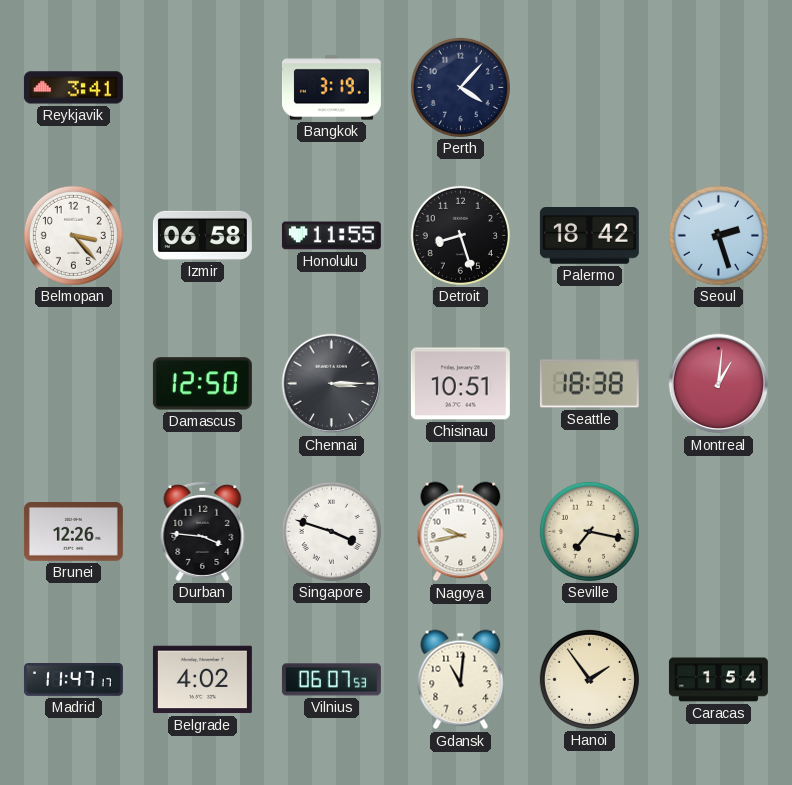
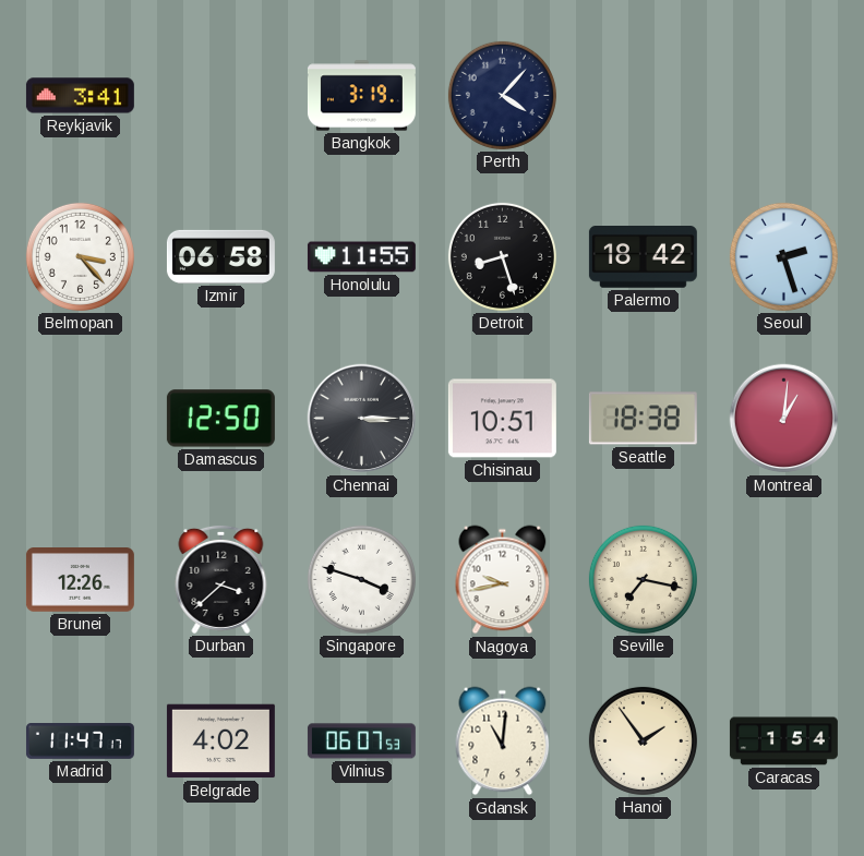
Durban: 3:46 -> 3:38
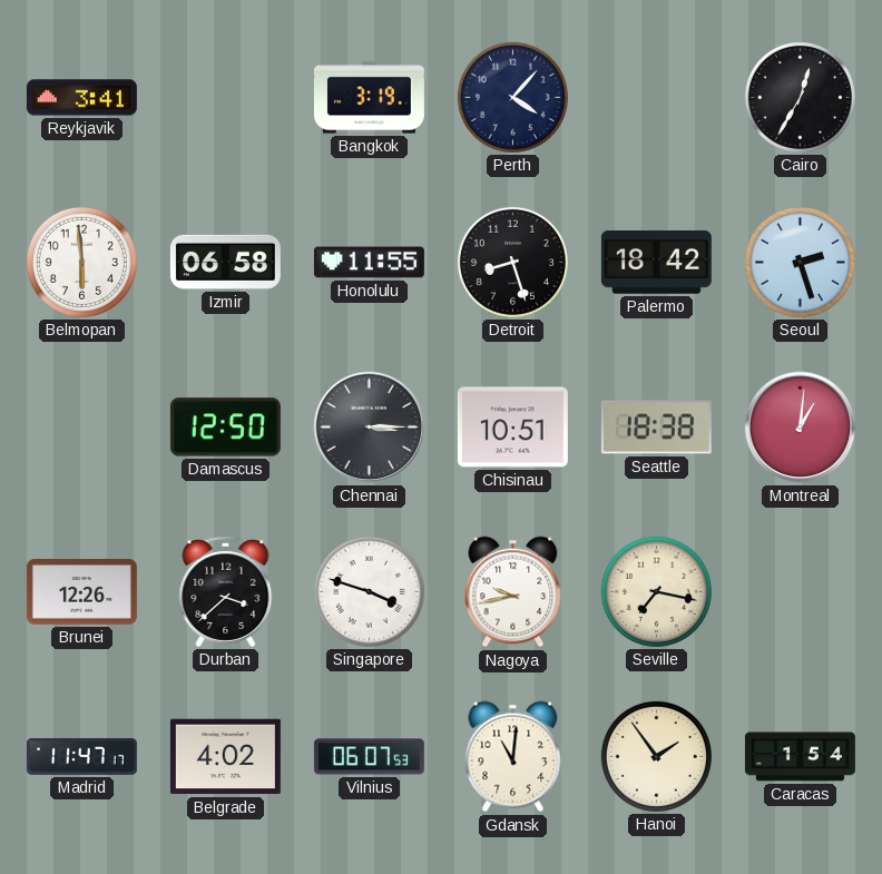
Cairo: none -> 12:35
Belmopan: 3:23 -> 5:59
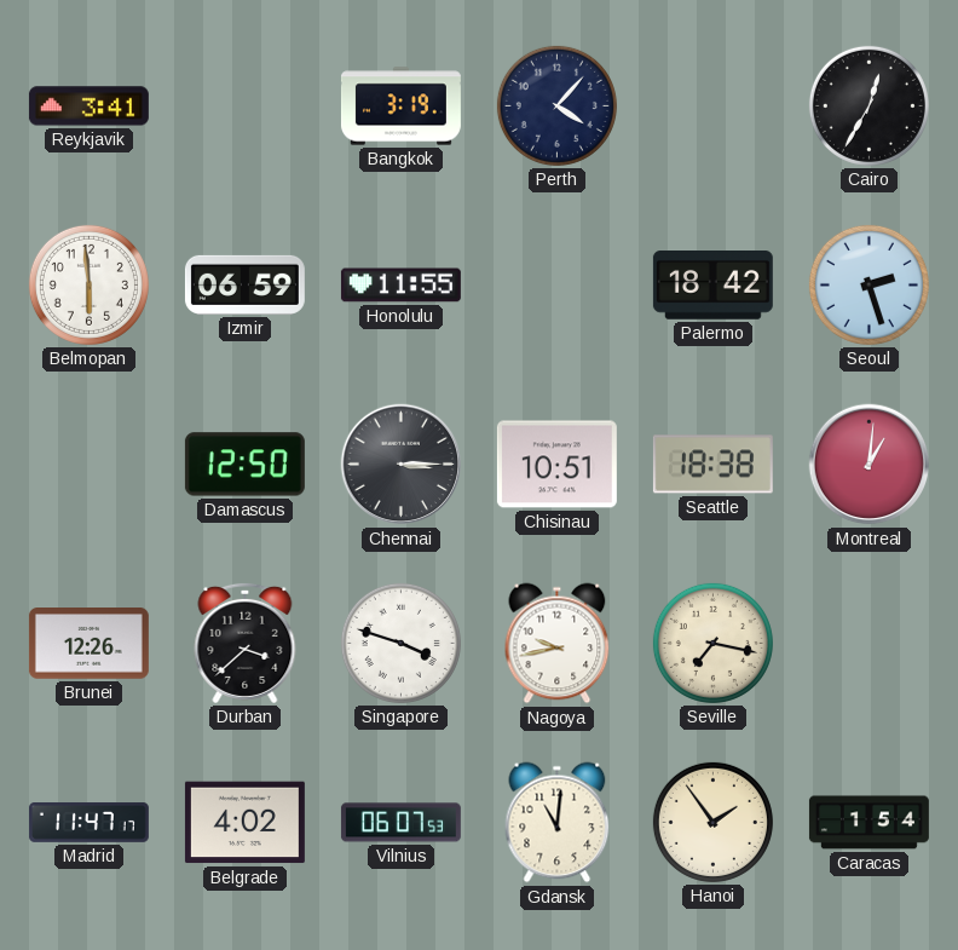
Izmir: 06:58 -> 06:59
Detroit: 8:27 -> none
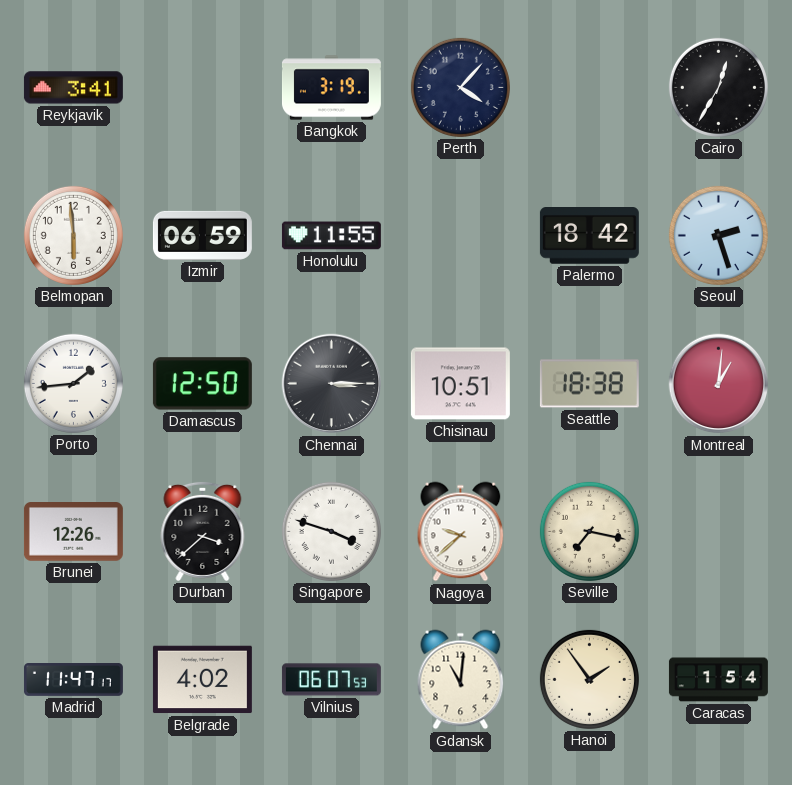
Porto: none -> 1:44
Nagoya: 9:43 -> 9:38
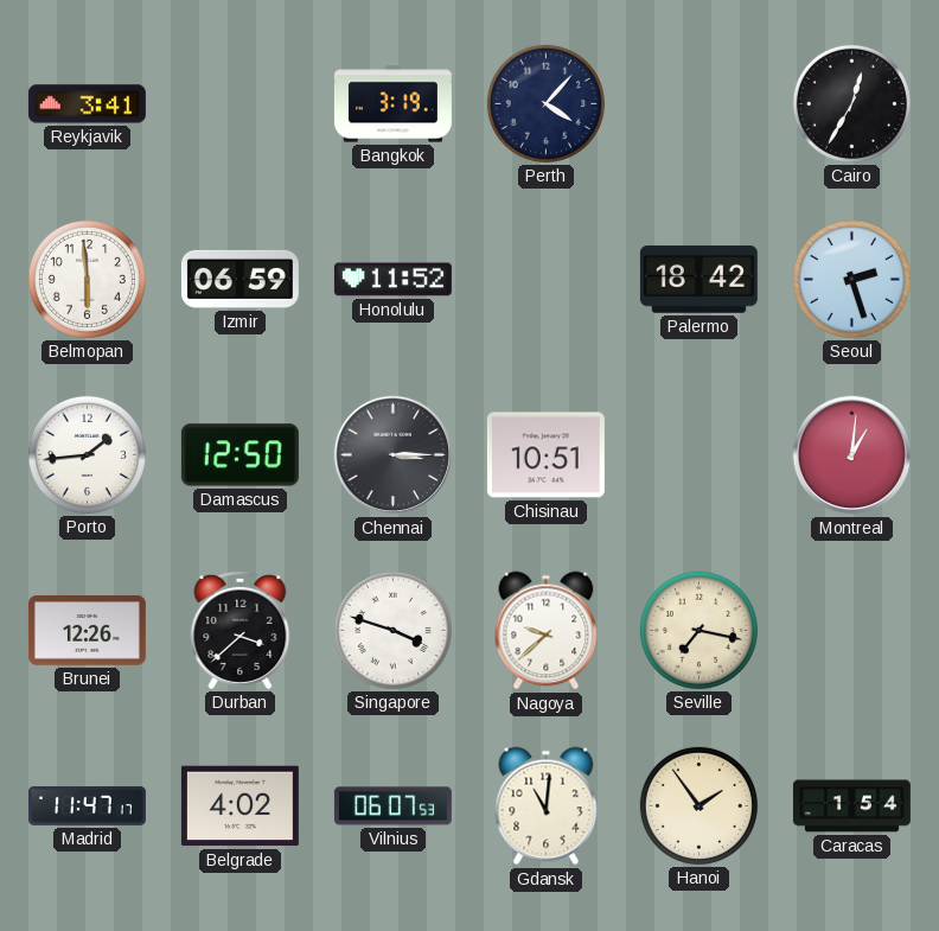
Honolulu: 11:55 -> 11:52
Seattle: 18:38 -> none
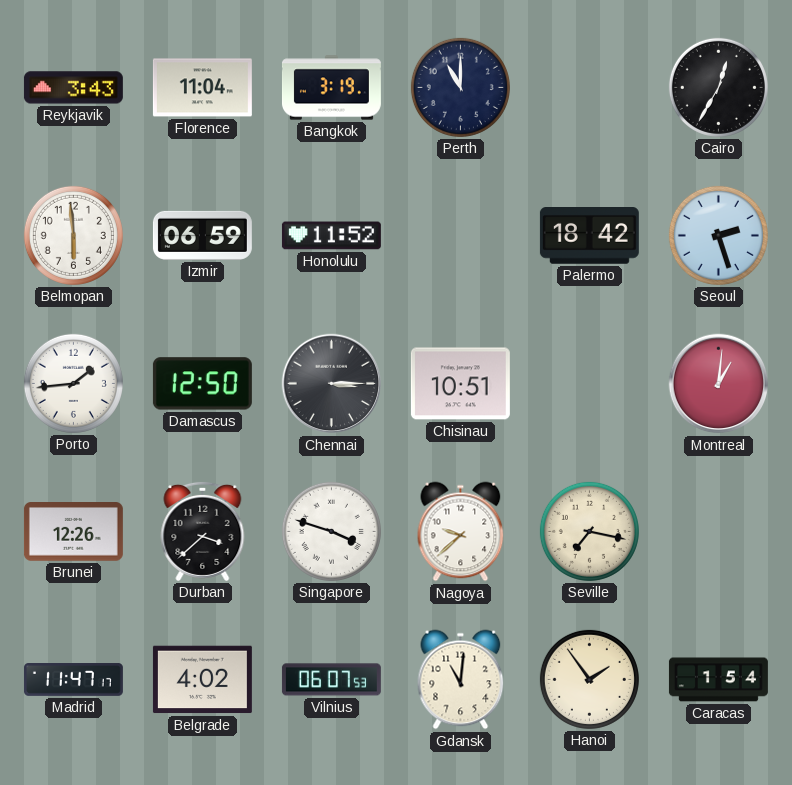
Reykjavik: 3:41 -> 3:43
Florence: none -> 11:04
Perth: 4:07 -> 11:00
